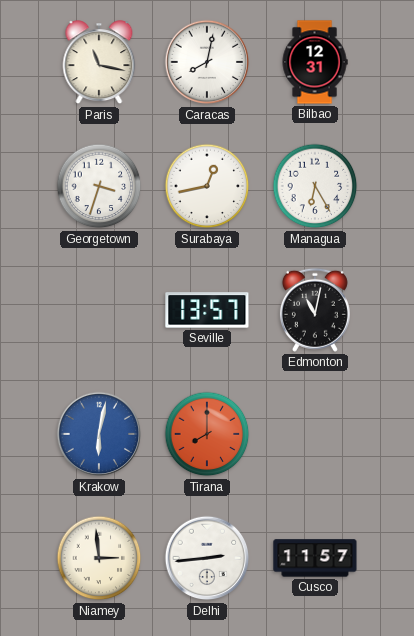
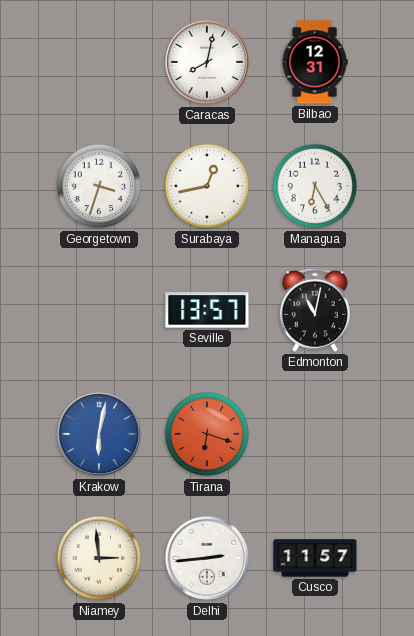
Paris: 11:17 -> none
Tirana: 8:00 -> 6:18
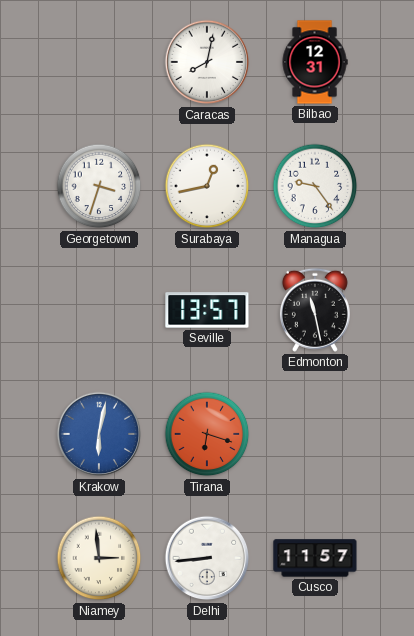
Managua: 6:25 -> 9:24
Edmonton: 11:02 -> 11:28
Delhi: 2:44 -> 8:44
